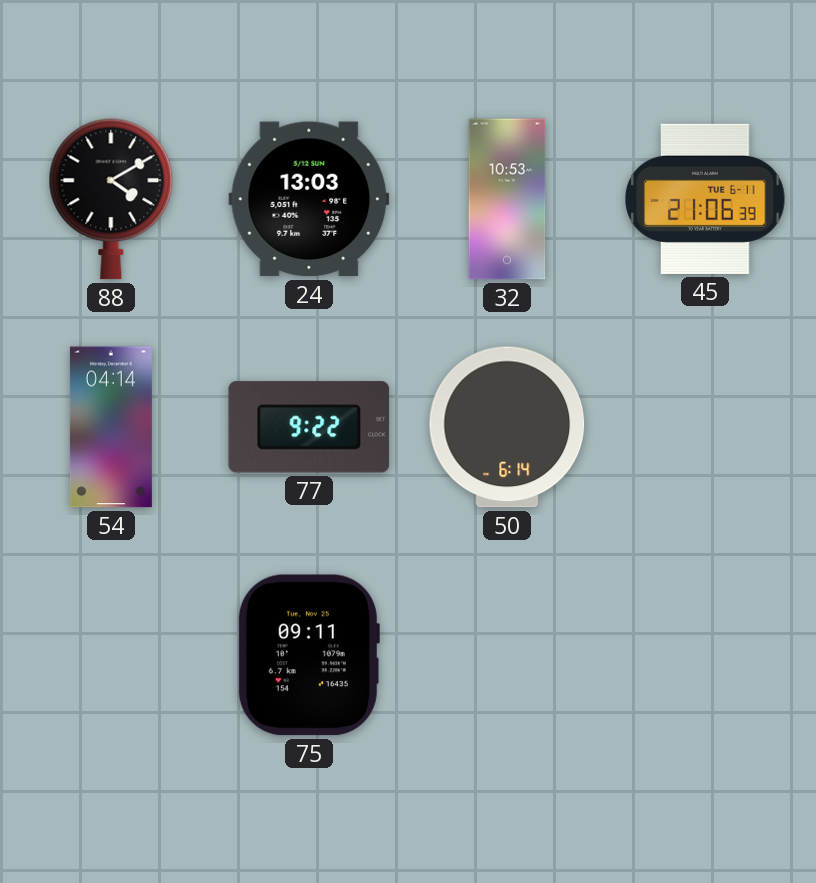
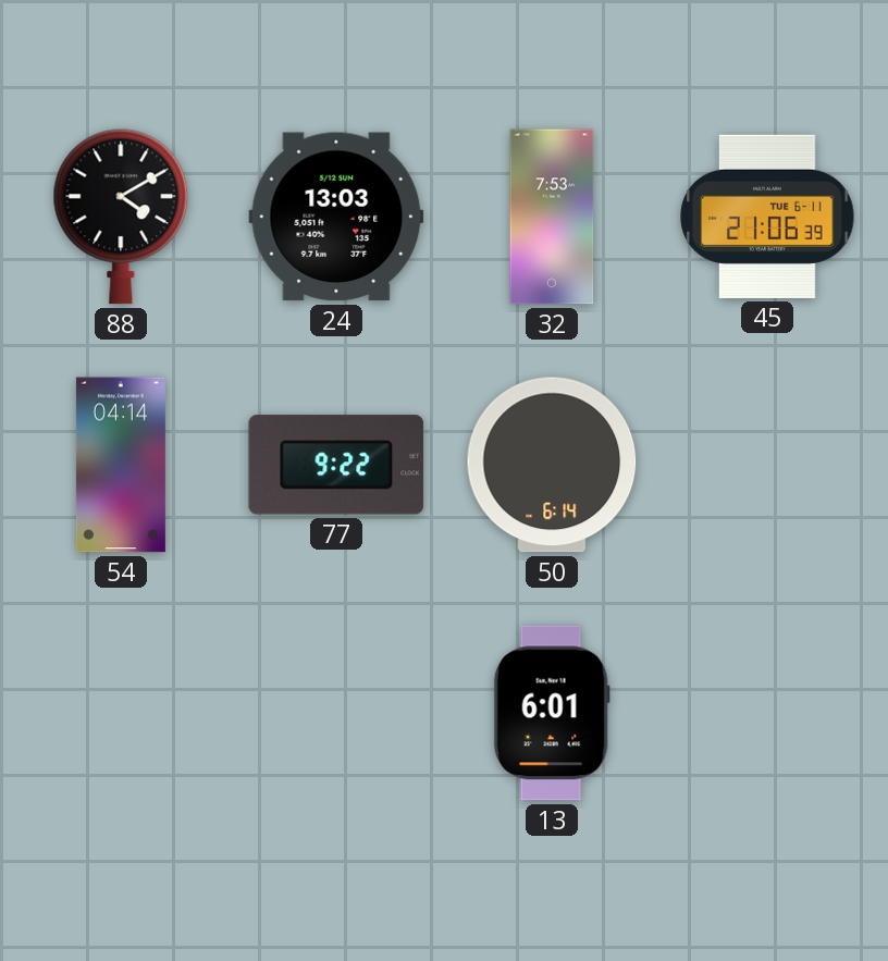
32: 10:53 -> 7:53
75: 09:11 -> none
13: none -> 6:01
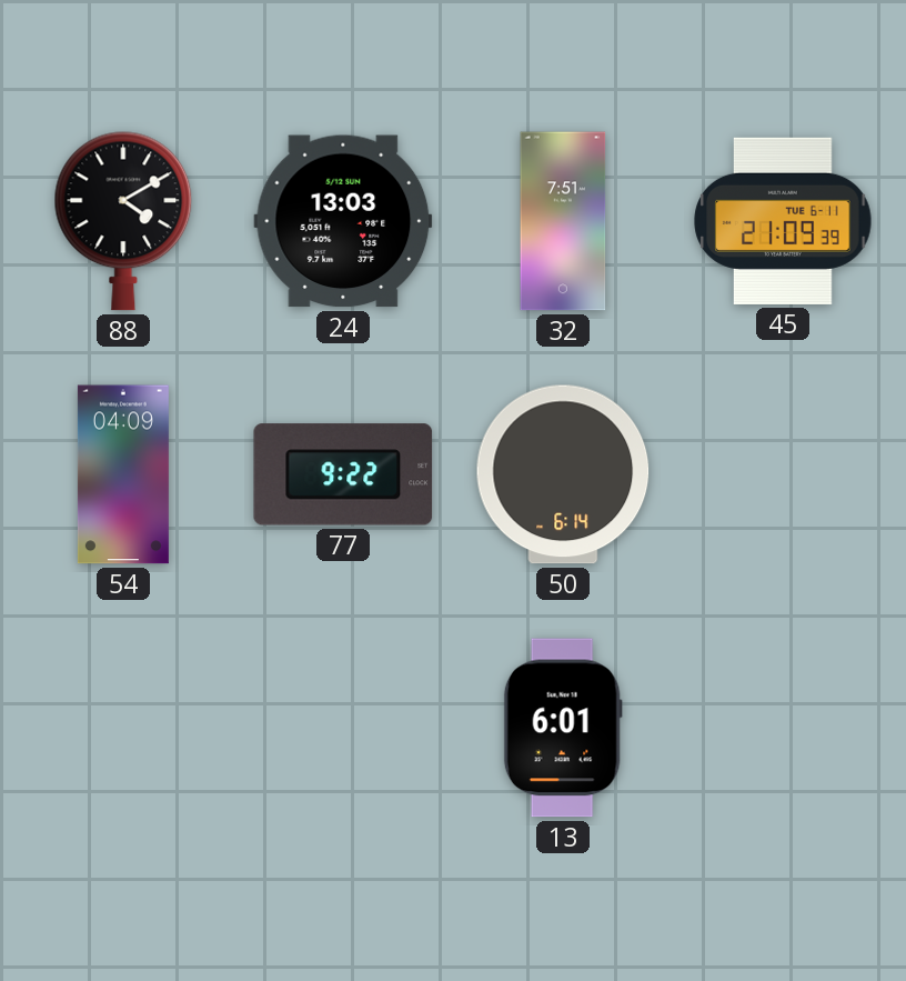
32: 7:53 -> 7:51
45: 21:06 -> 21:09
54: 04:14 -> 04:09
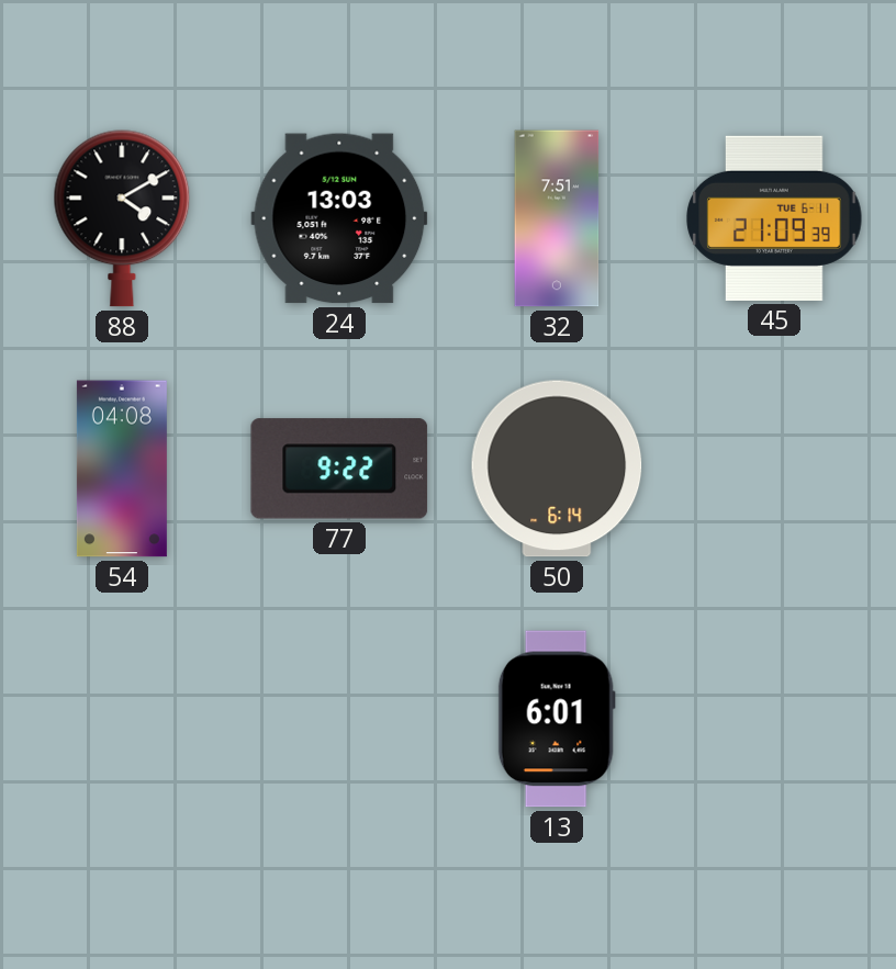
54: 04:09 -> 04:08
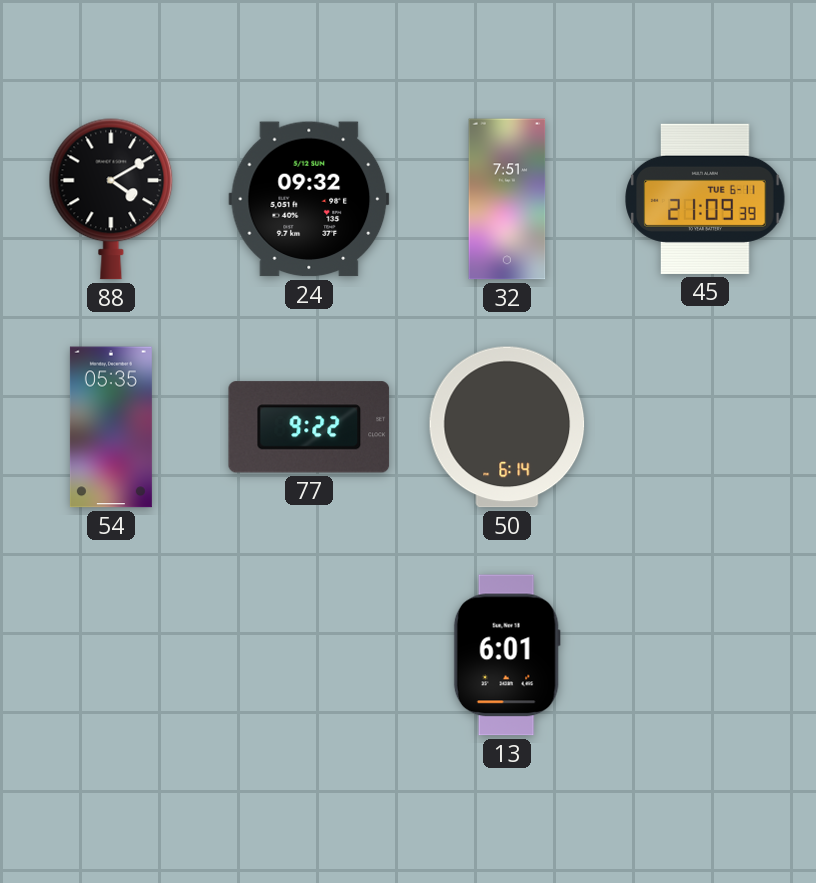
24: 13:03 -> 09:32
54: 04:08 -> 05:35
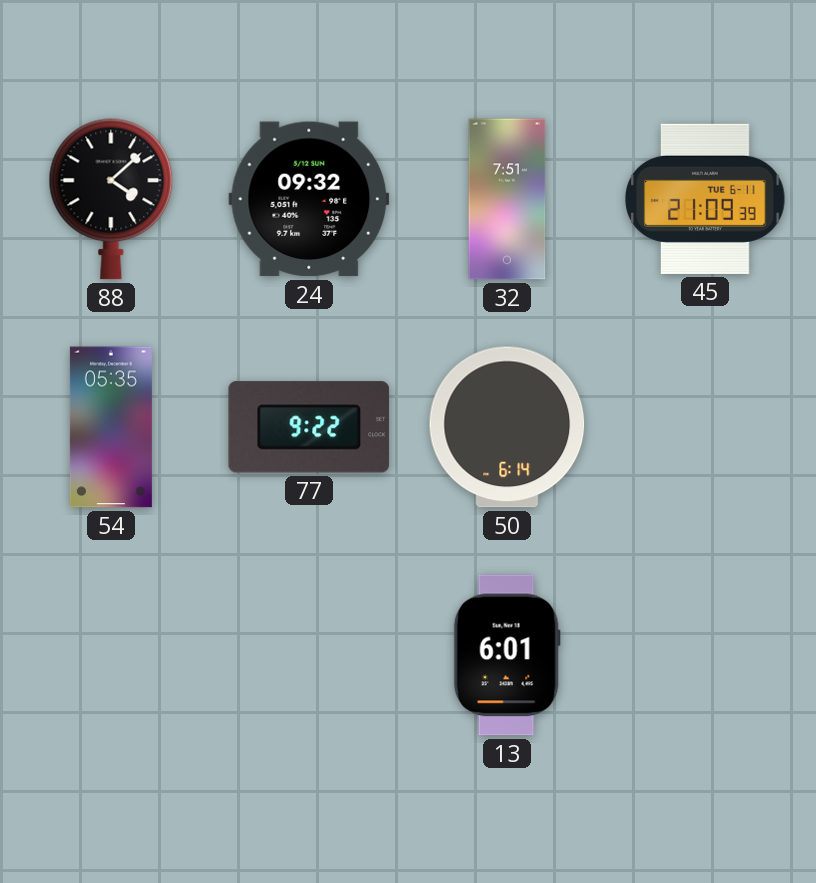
88: 4:10 -> 4:08
